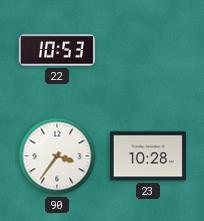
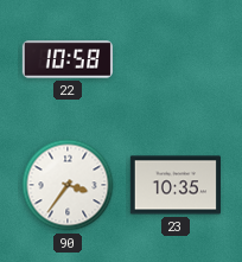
22: 10:53 -> 10:58
23: 10:28 -> 10:35
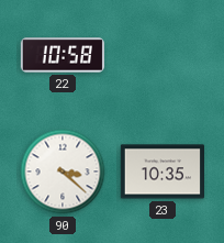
90: 3:36 -> 3:22
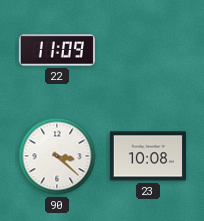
22: 10:58 -> 11:09
23: 10:35 -> 10:08
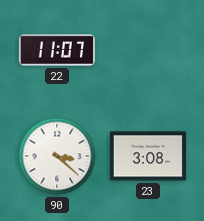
22: 11:09 -> 11:07
23: 10:08 -> 3:08
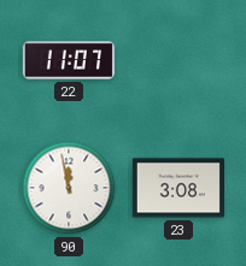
90: 3:22 -> 11:58
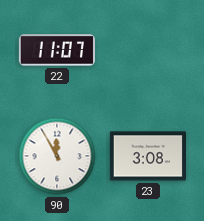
90: 11:58 -> 11:55
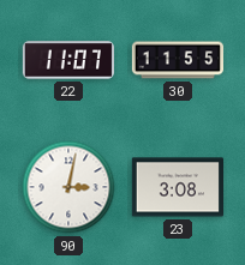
30: none -> 11:55
90: 11:55 -> 3:02
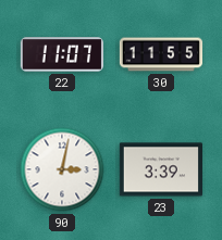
23: 3:08 -> 3:39
